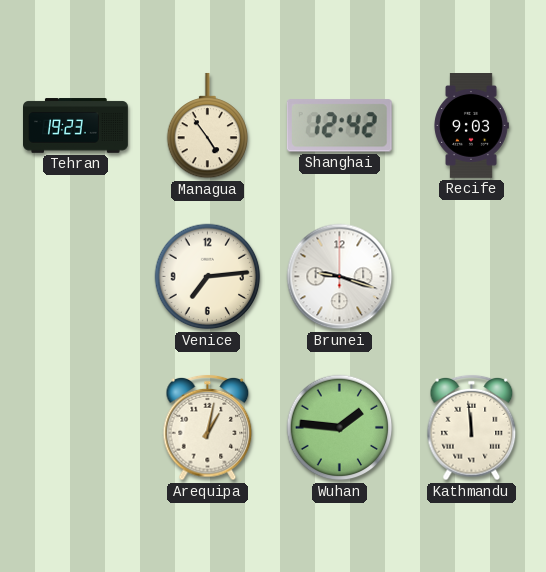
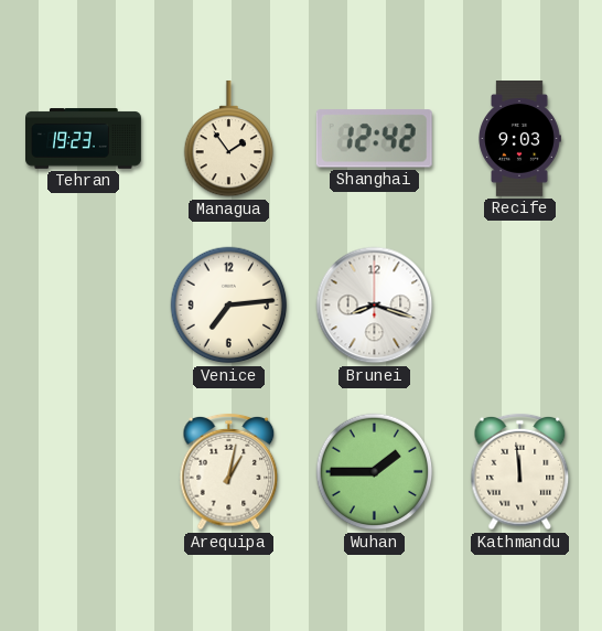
Managua: 4:54 -> 1:54
Brunei: 9:18 -> 8:18
Wuhan: 1:46 -> 1:45
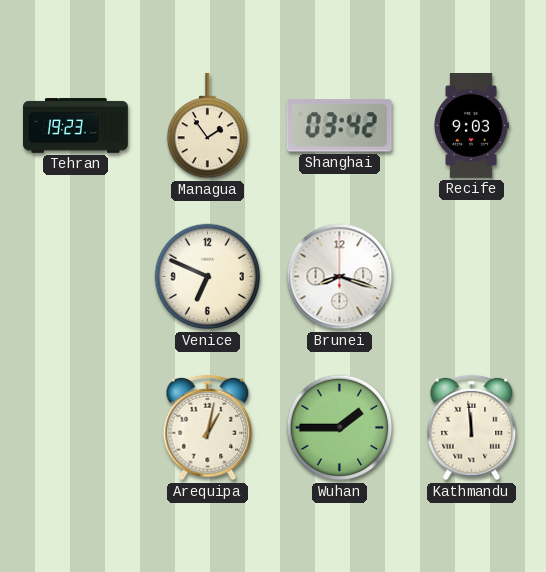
Shanghai: 12:42 -> 03:42
Venice: 7:14 -> 6:49
